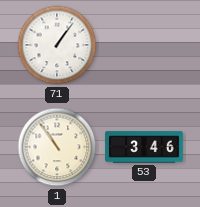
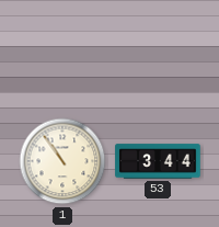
71: 1:06 -> none
53: 3:46 -> 3:44
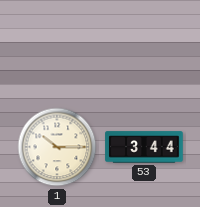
1: 10:54 -> 10:15
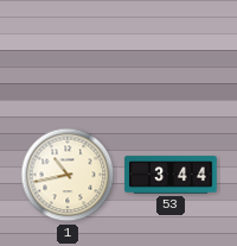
1: 10:15 -> 10:43
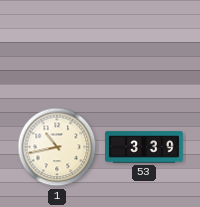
53: 3:44 -> 3:39
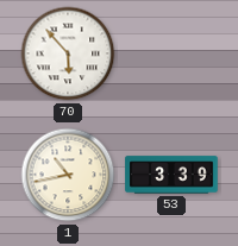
70: none -> 5:53
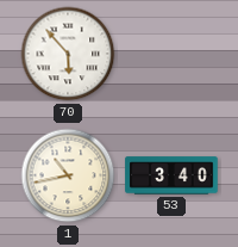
53: 3:39 -> 3:40
